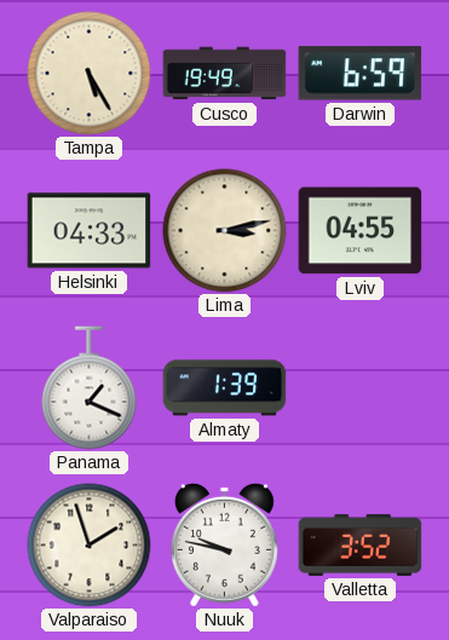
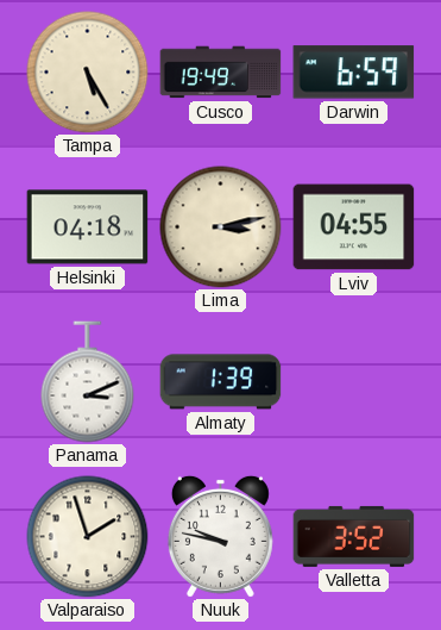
Helsinki: 04:33 -> 04:18
Panama: 1:19 -> 3:11
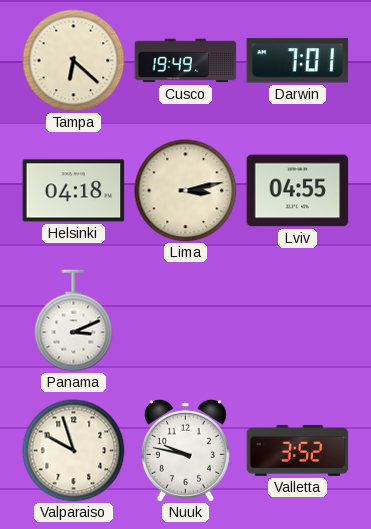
Tampa: 5:25 -> 6:22
Darwin: 6:59 -> 7:01
Almaty: 1:39 -> none
Valparaiso: 1:57 -> 9:57
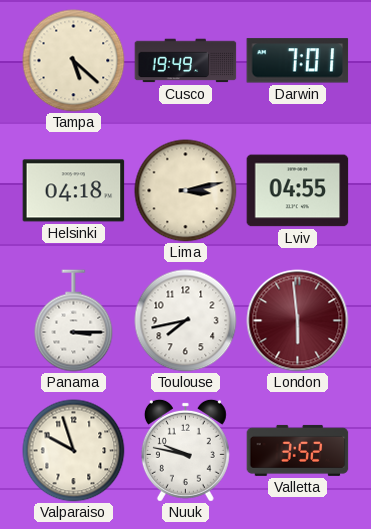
Tampa: 6:22 -> 5:22
Panama: 3:11 -> 3:15
Toulouse: none -> 7:43
London: none -> 5:59
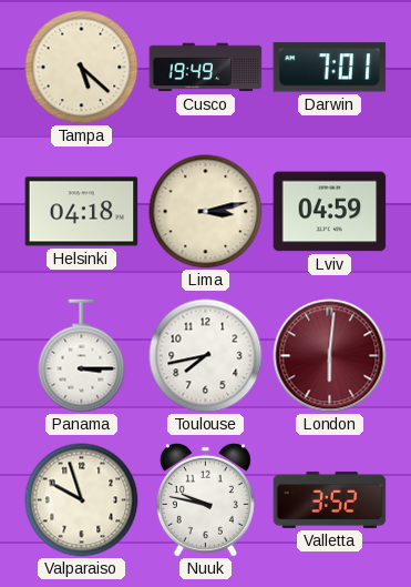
Lviv: 04:55 -> 04:59
London: 5:59 -> 6:01
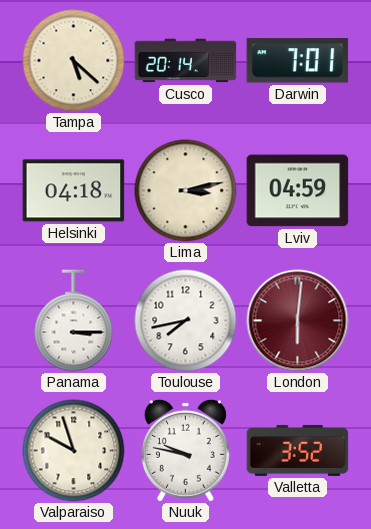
Cusco: 19:49 -> 20:14
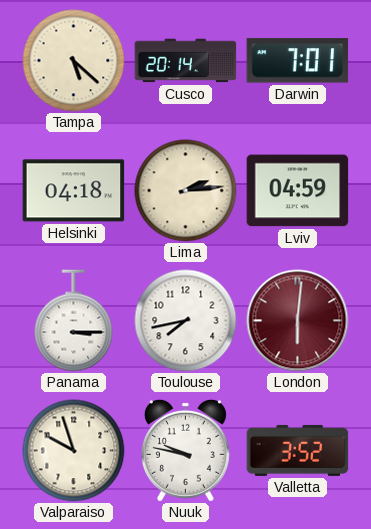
Lima: 3:13 -> 2:14
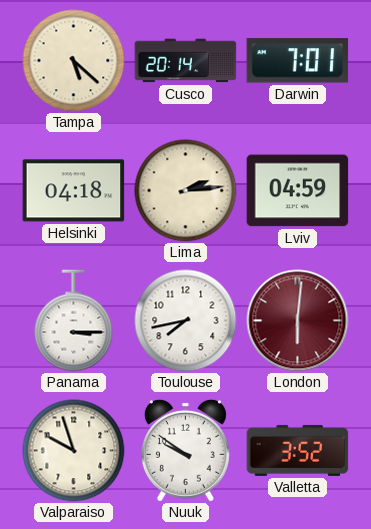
Nuuk: 9:47 -> 9:51
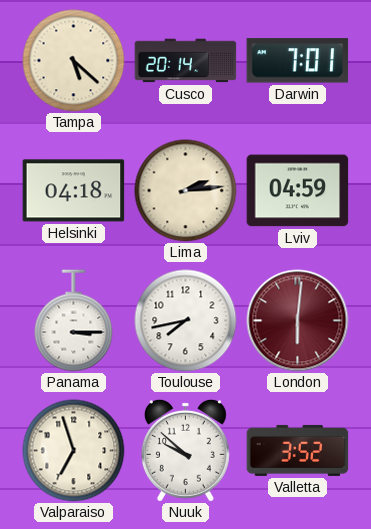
Valparaiso: 9:57 -> 6:57
Nuuk: 9:51 -> 9:52
